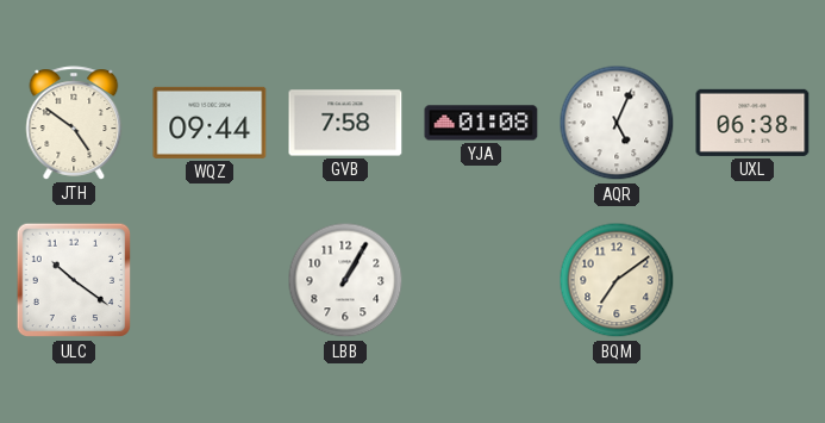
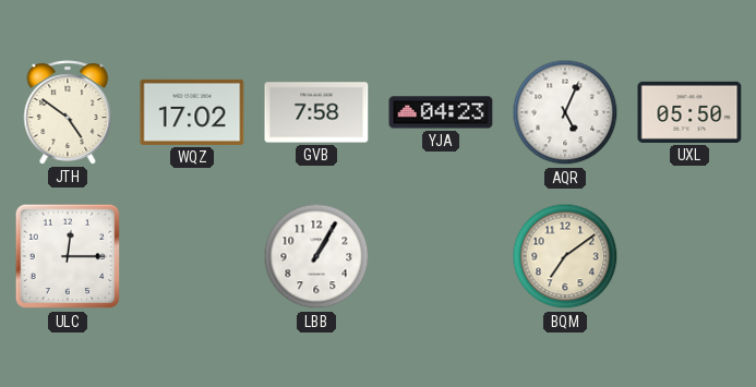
WQZ: 09:44 -> 17:02
YJA: 01:08 -> 04:23
UXL: 06:38 -> 05:50
ULC: 10:21 -> 12:15
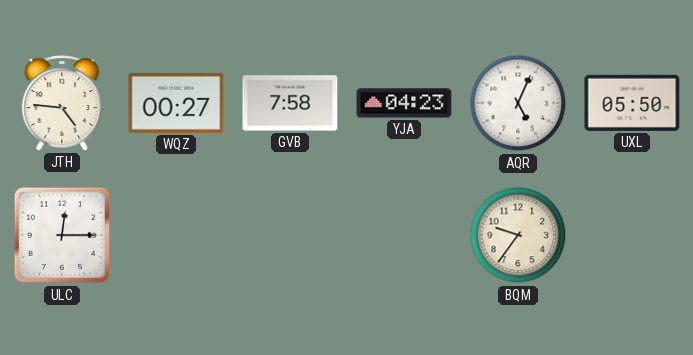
JTH: 4:51 -> 4:46
WQZ: 17:02 -> 00:27
LBB: 1:05 -> none
BQM: 7:09 -> 9:36
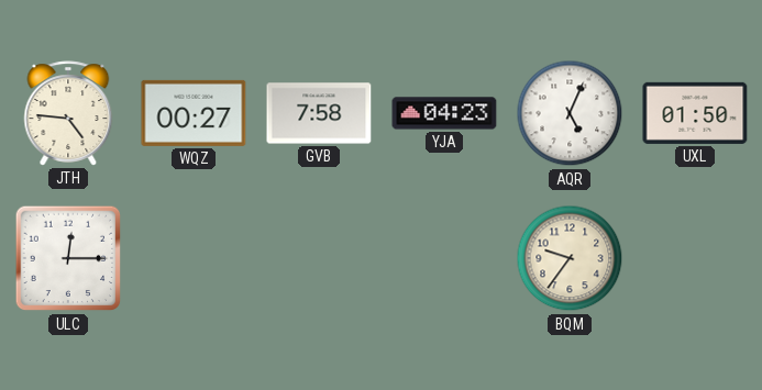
UXL: 05:50 -> 01:50
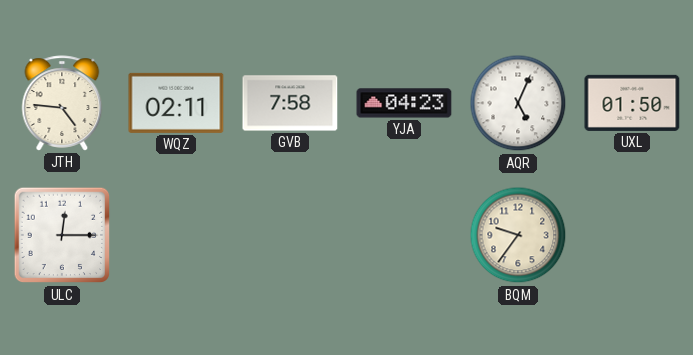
WQZ: 00:27 -> 02:11
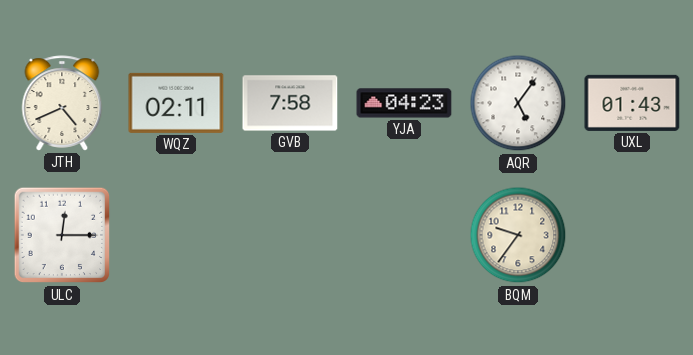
JTH: 4:46 -> 4:41
AQR: 5:04 -> 5:06
UXL: 01:50 -> 01:43
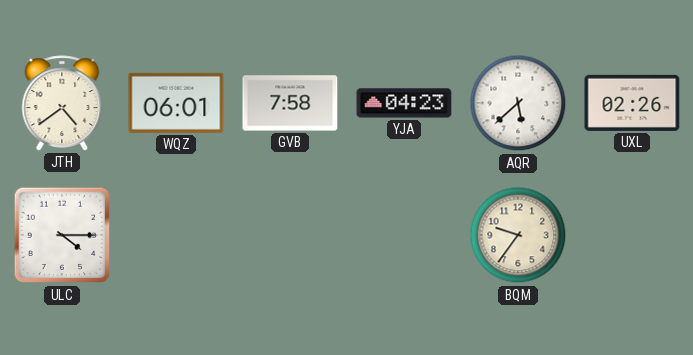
JTH: 4:41 -> 4:39
WQZ: 02:11 -> 06:01
AQR: 5:06 -> 5:38
UXL: 01:43 -> 02:26
ULC: 12:15 -> 4:15
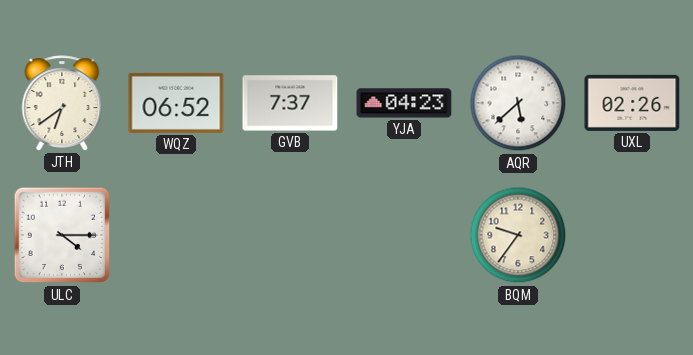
JTH: 4:39 -> 6:39
WQZ: 06:01 -> 06:52
GVB: 7:58 -> 7:37
